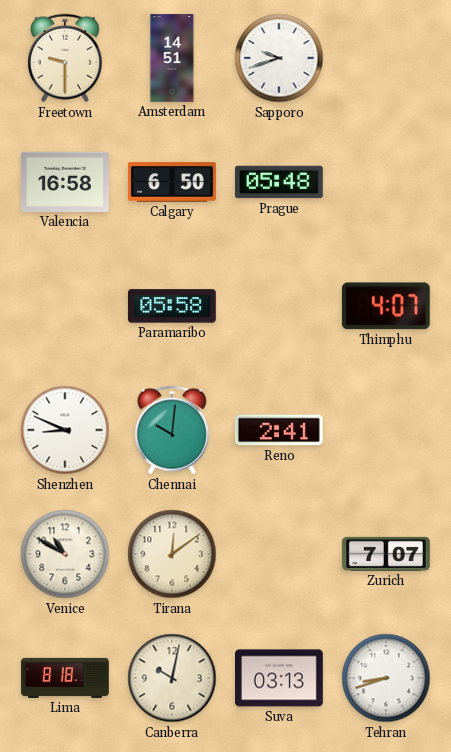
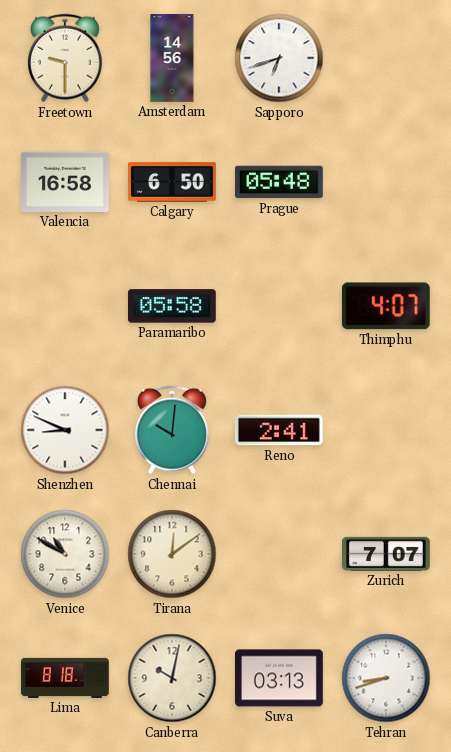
Amsterdam: 14:51 -> 14:56
Sapporo: 9:42 -> 6:42
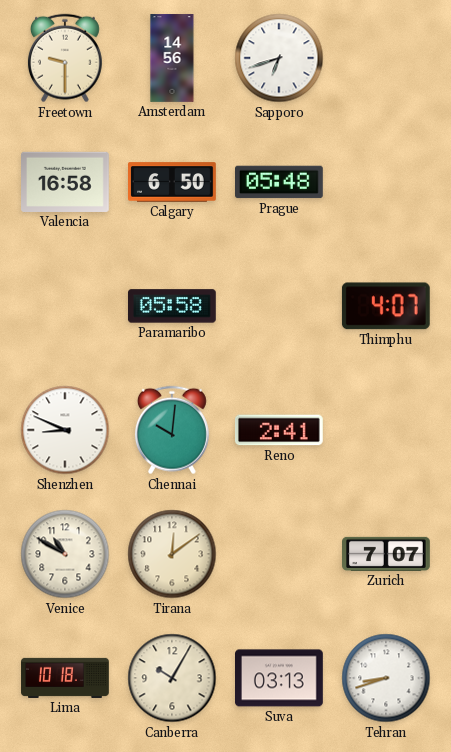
Lima: 8:18 -> 10:18
Canberra: 10:02 -> 10:05
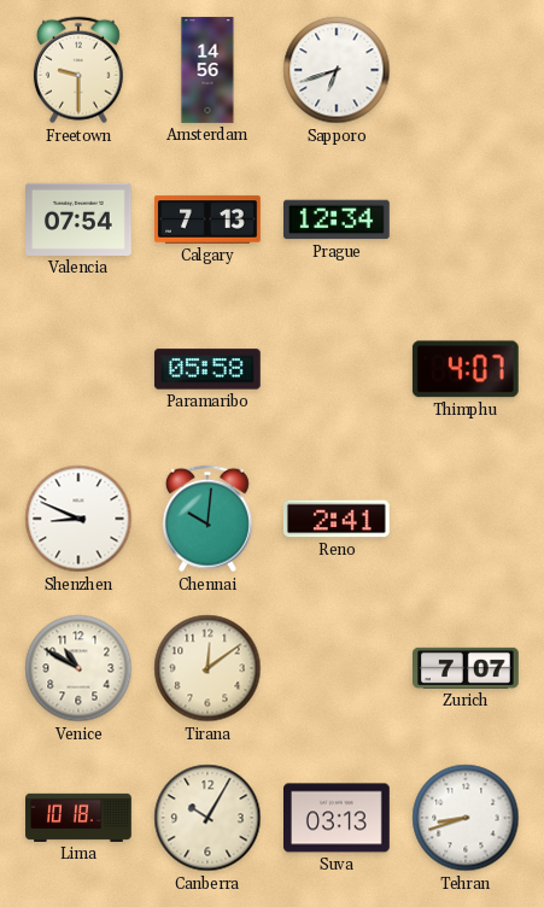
Valencia: 16:58 -> 07:54
Calgary: 6:50 -> 7:13
Prague: 05:48 -> 12:34
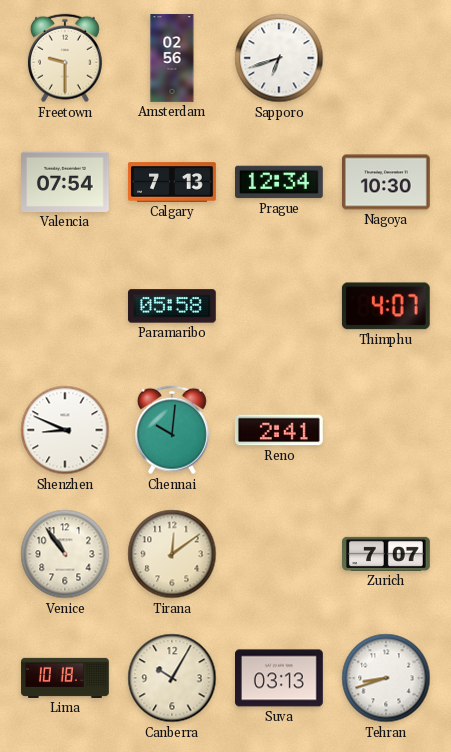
Amsterdam: 14:56 -> 02:56
Nagoya: none -> 10:30
Venice: 10:50 -> 10:54
